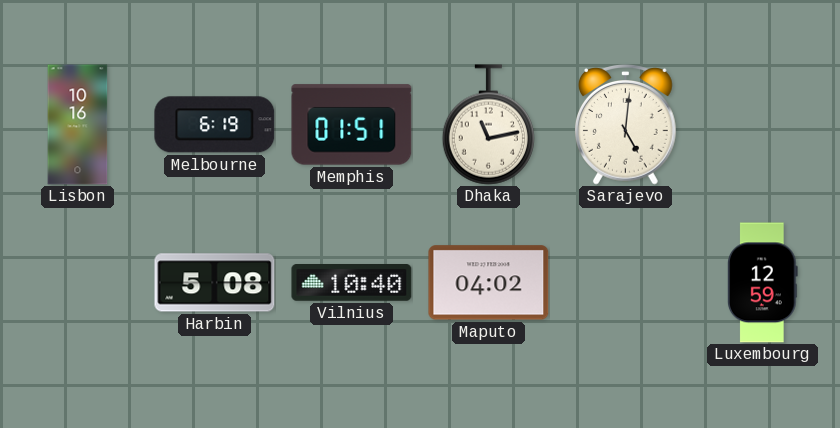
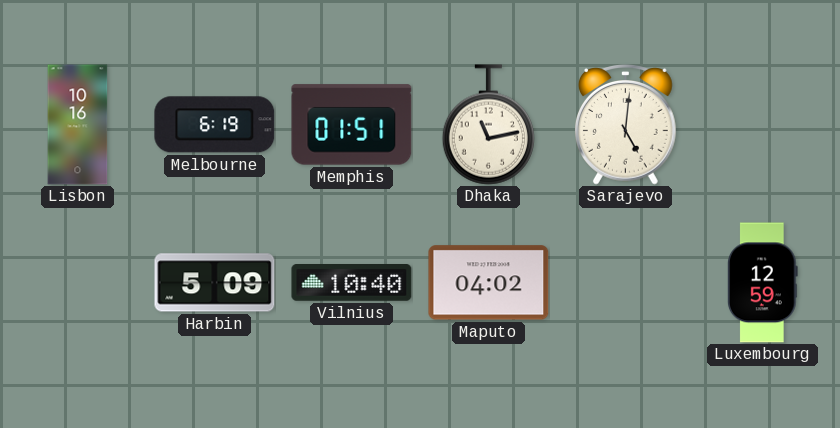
Harbin: 5:08 -> 5:09
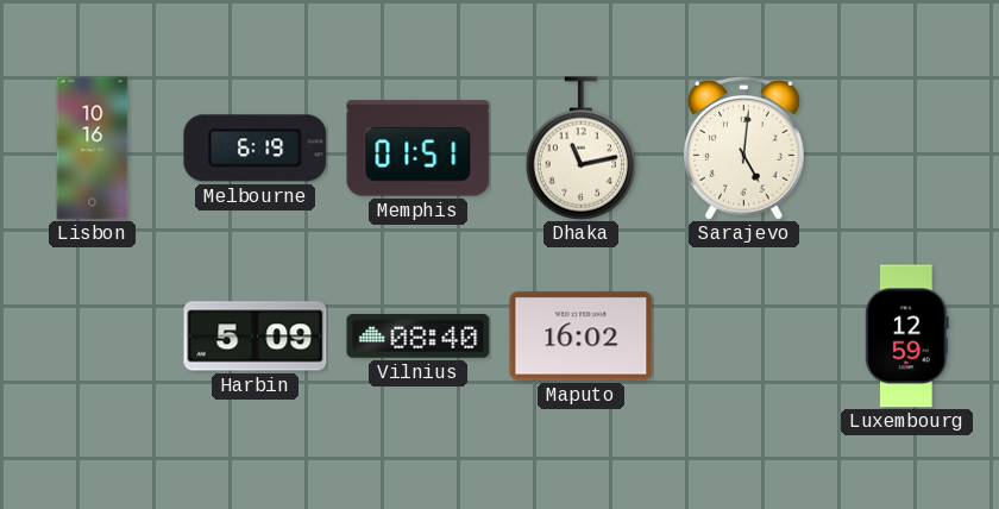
Vilnius: 10:40 -> 08:40
Maputo: 04:02 -> 16:02
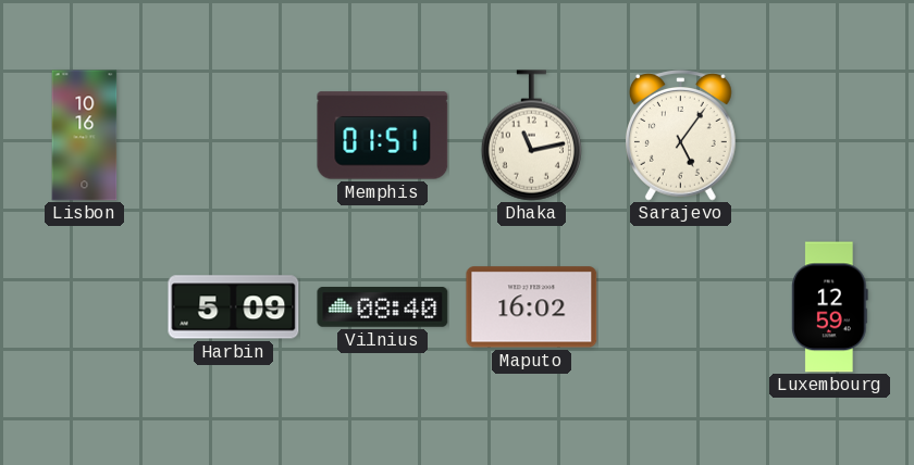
Melbourne: 6:19 -> none
Sarajevo: 5:01 -> 5:06
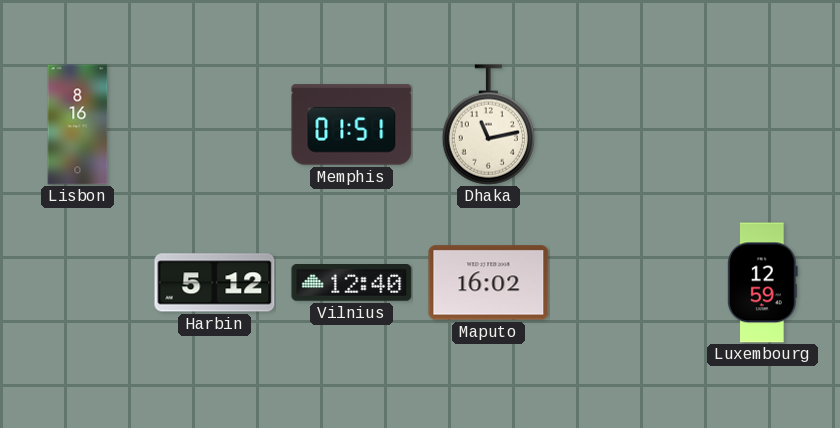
Lisbon: 10:16 -> 8:16
Sarajevo: 5:06 -> none
Harbin: 5:09 -> 5:12
Vilnius: 08:40 -> 12:40
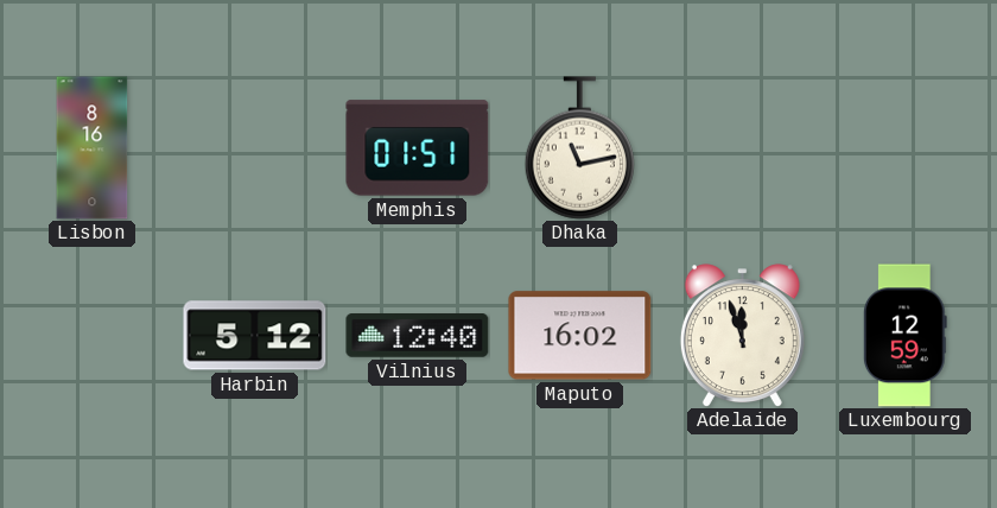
Adelaide: none -> 11:57
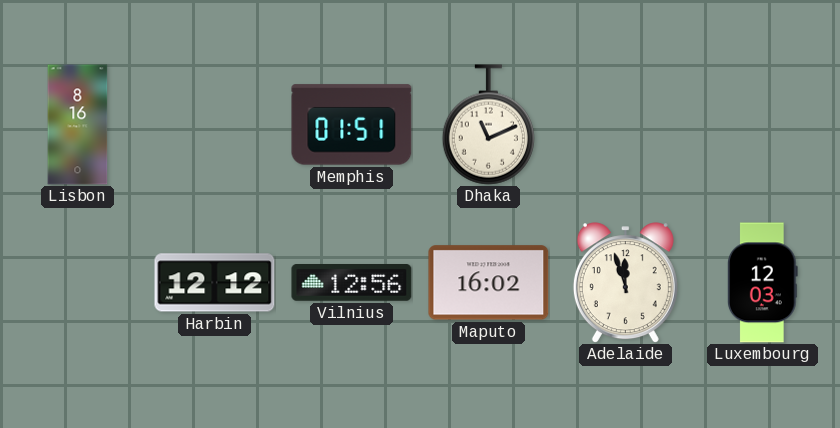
Dhaka: 11:13 -> 11:11
Harbin: 5:12 -> 12:12
Vilnius: 12:40 -> 12:56
Luxembourg: 12:59 -> 12:03
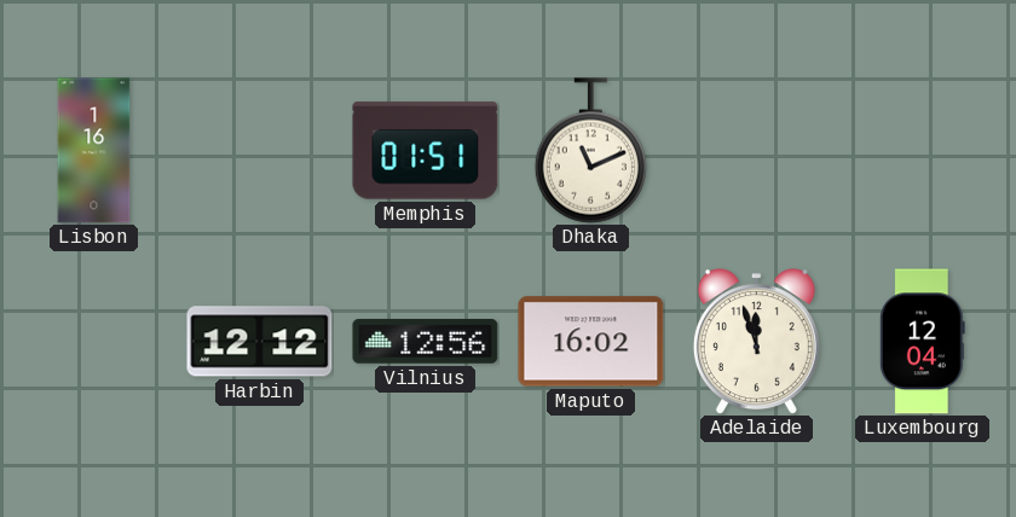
Lisbon: 8:16 -> 1:16
Luxembourg: 12:03 -> 12:04
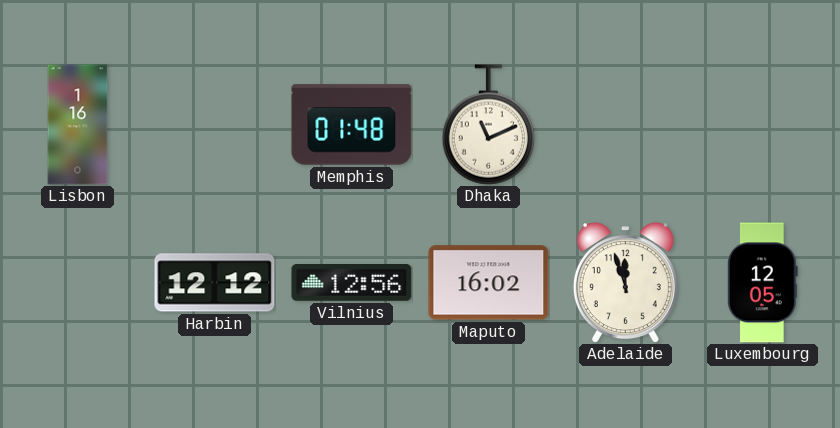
Memphis: 01:51 -> 01:48
Luxembourg: 12:04 -> 12:05
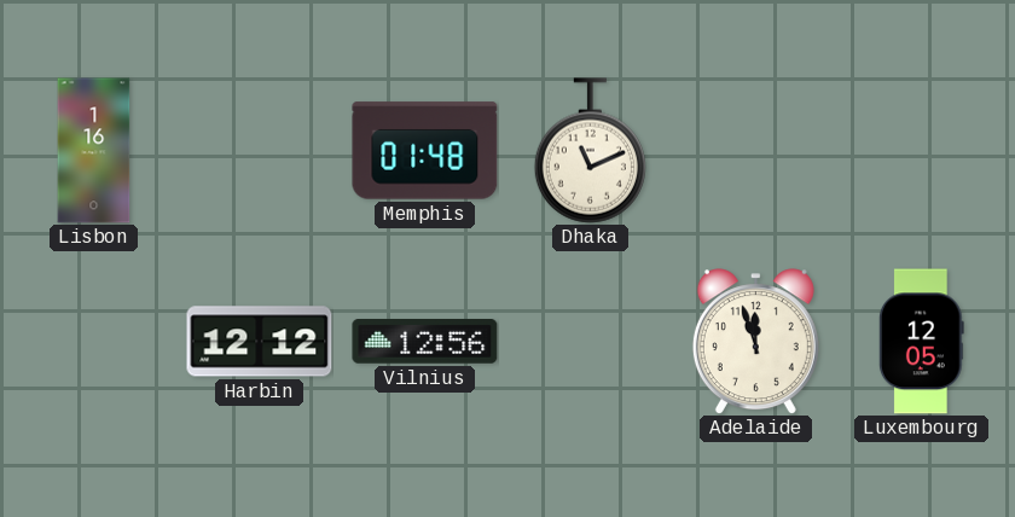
Maputo: 16:02 -> none
